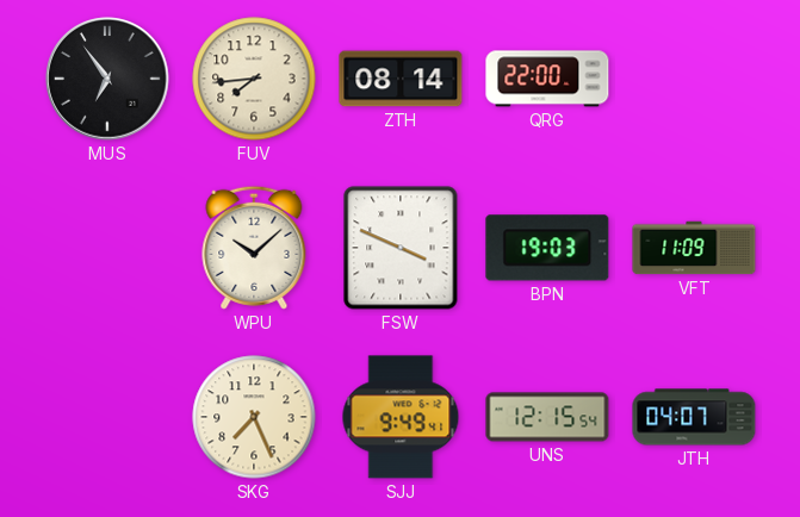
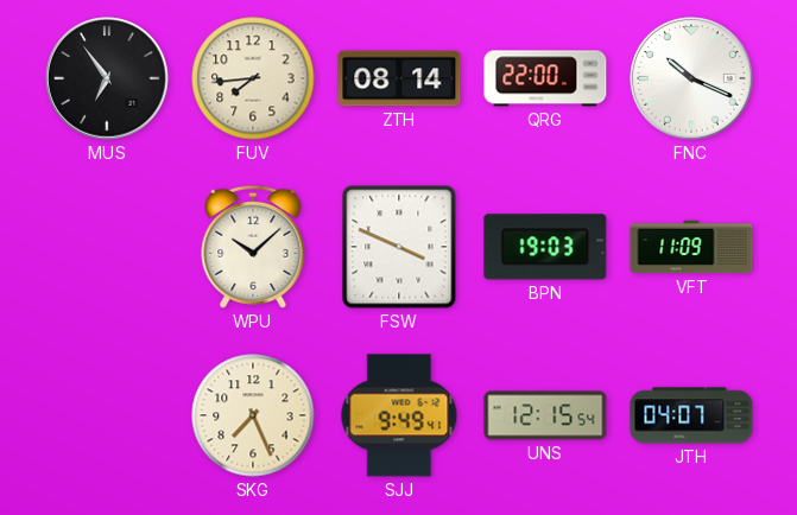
FNC: none -> 10:19
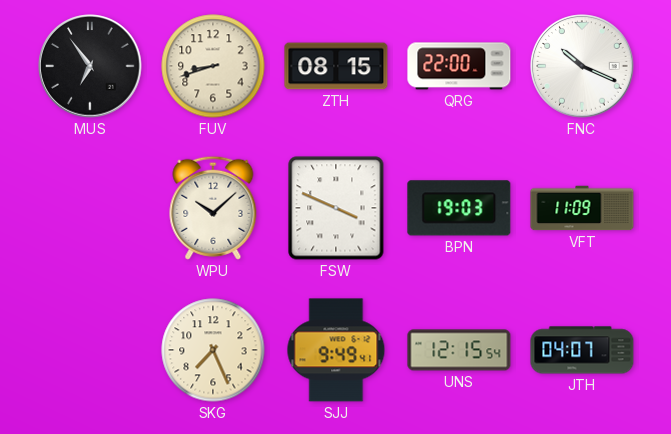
FUV: 7:44 -> 8:42
ZTH: 08:14 -> 08:15
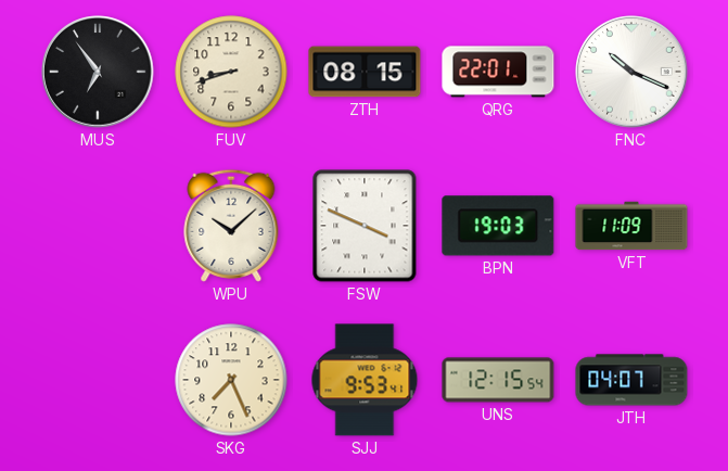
QRG: 22:00 -> 22:01
SJJ: 9:49 -> 9:53
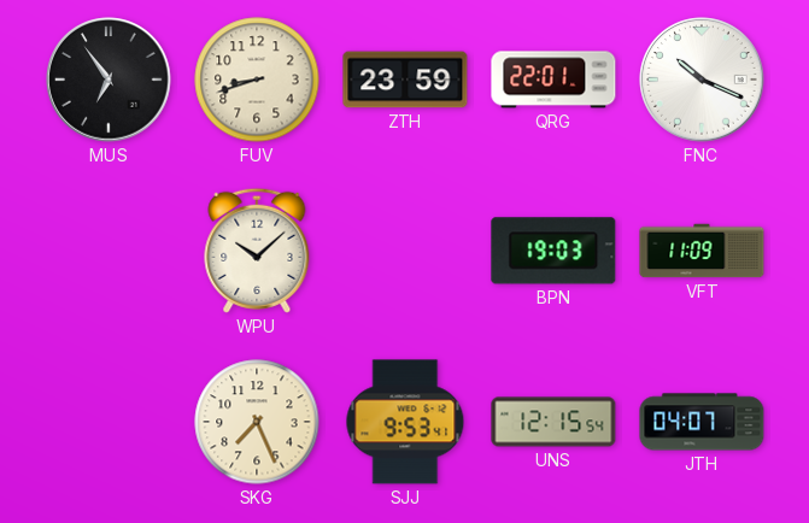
ZTH: 08:15 -> 23:59
FSW: 3:49 -> none
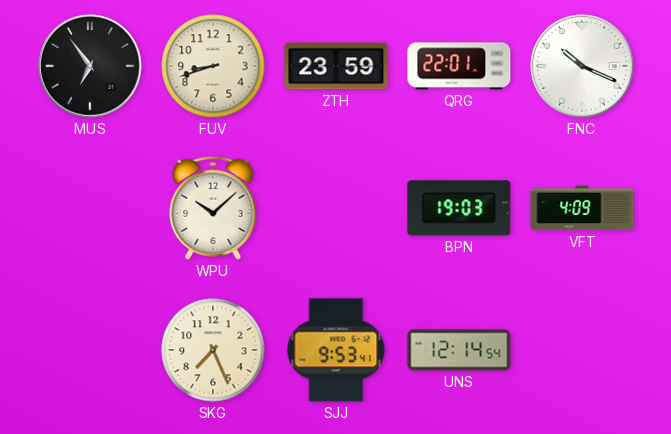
VFT: 11:09 -> 4:09
UNS: 12:15 -> 12:14
JTH: 04:07 -> none
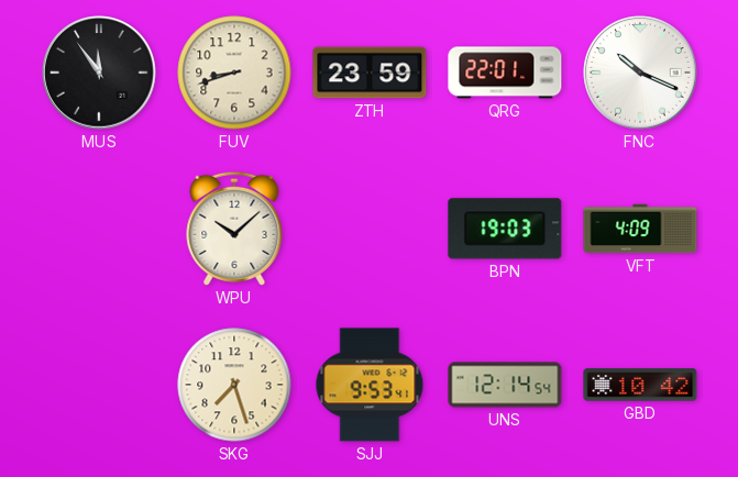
MUS: 6:54 -> 11:54
SKG: 7:26 -> 7:27
GBD: none -> 10:42
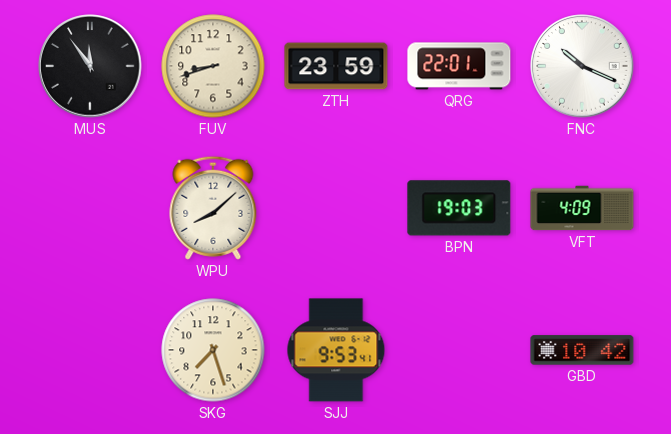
WPU: 10:08 -> 8:08
UNS: 12:14 -> none
